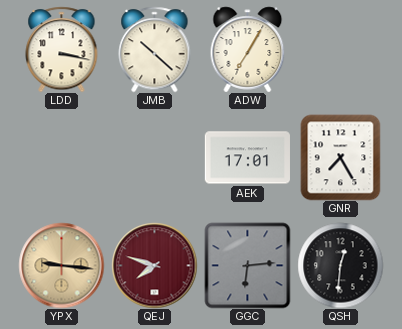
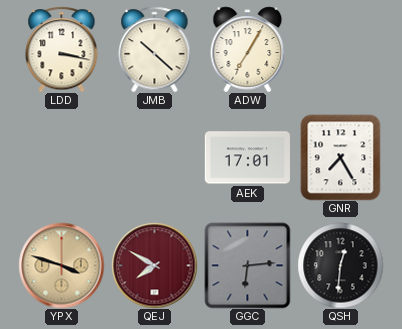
YPX: 9:16 -> 3:48
QEJ: 7:48 -> 7:50
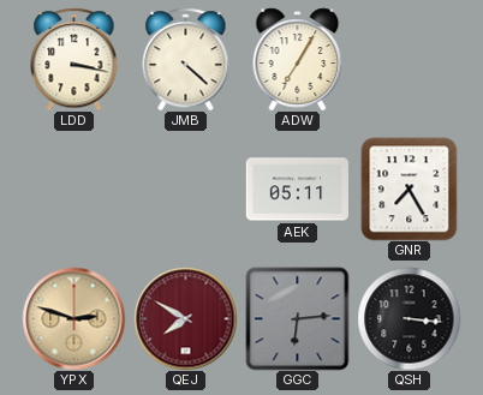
JMB: 10:22 -> 4:22
AEK: 17:01 -> 05:11
YPX: 3:48 -> 2:48
QSH: 12:31 -> 3:16
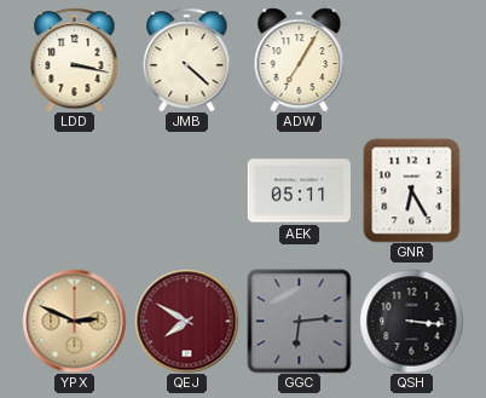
GNR: 7:25 -> 6:25
YPX: 2:48 -> 2:49
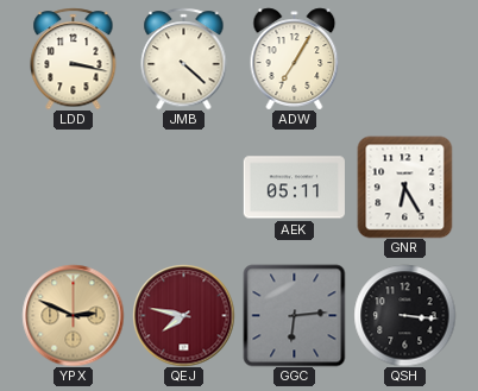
QEJ: 7:50 -> 7:47
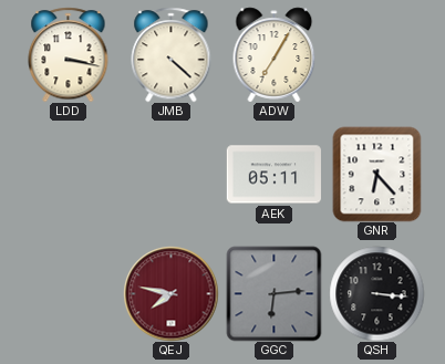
GNR: 6:25 -> 6:23
YPX: 2:49 -> none
